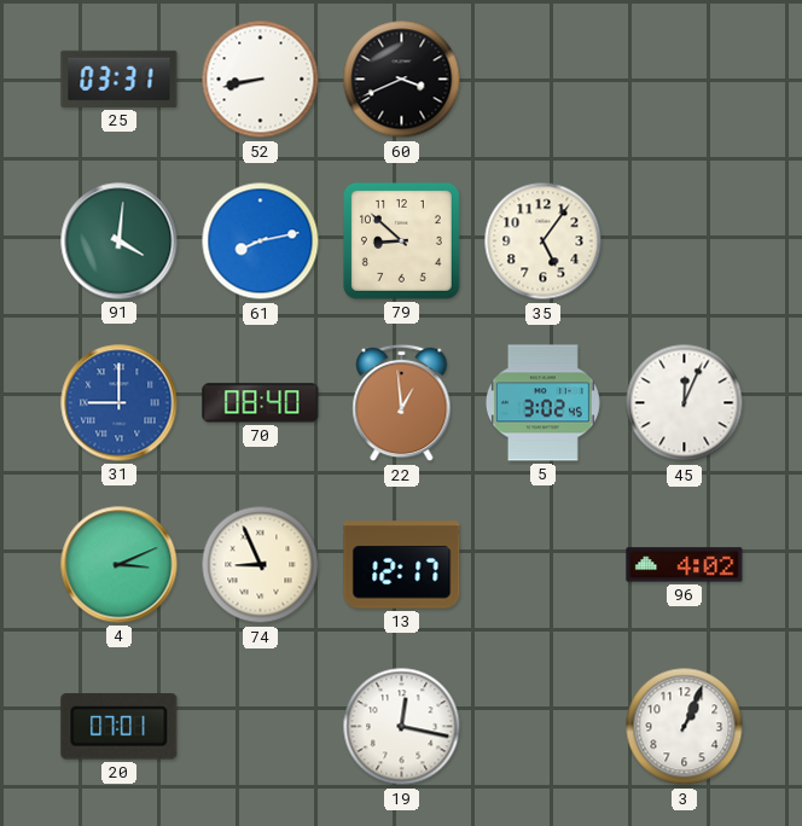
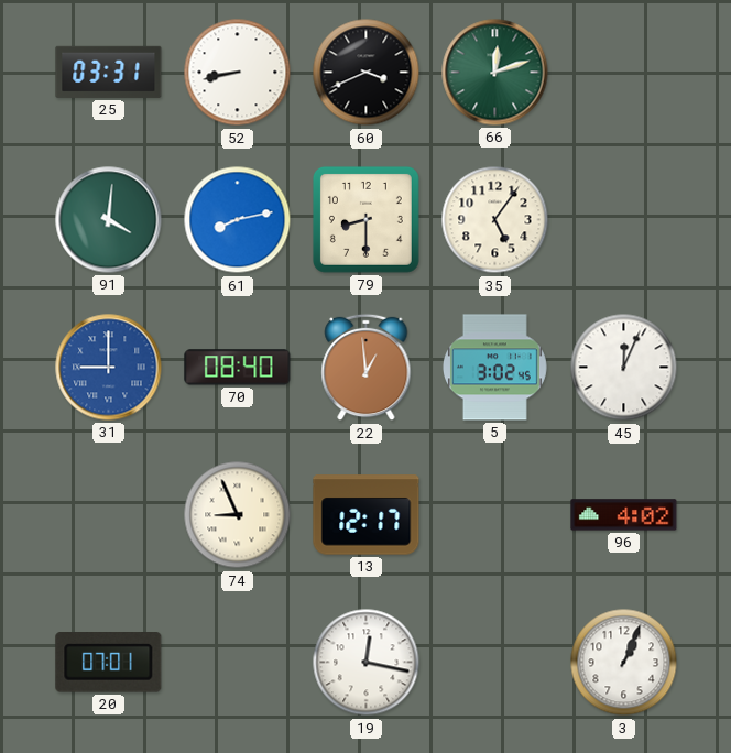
66: none -> 12:12
79: 8:52 -> 8:30
4: 3:11 -> none
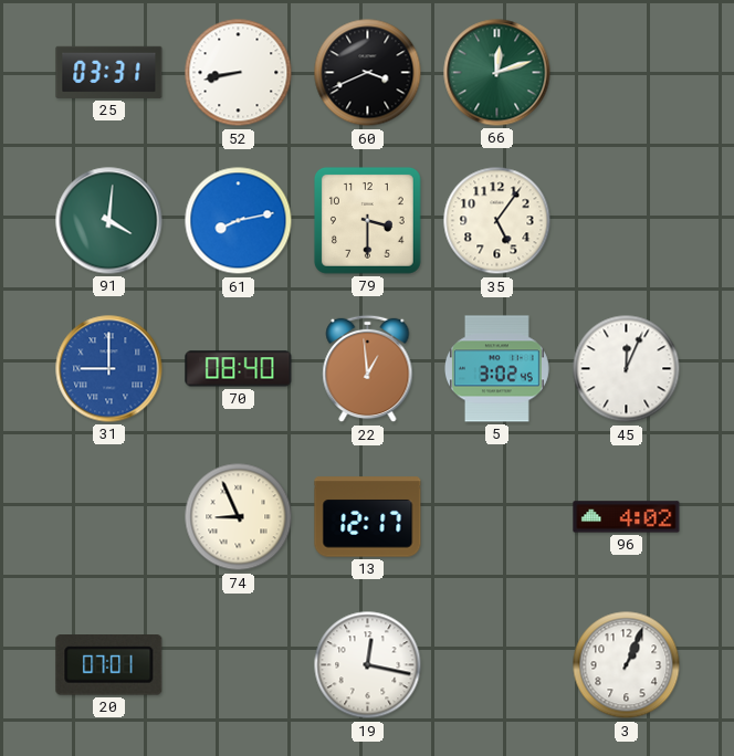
79: 8:30 -> 3:30
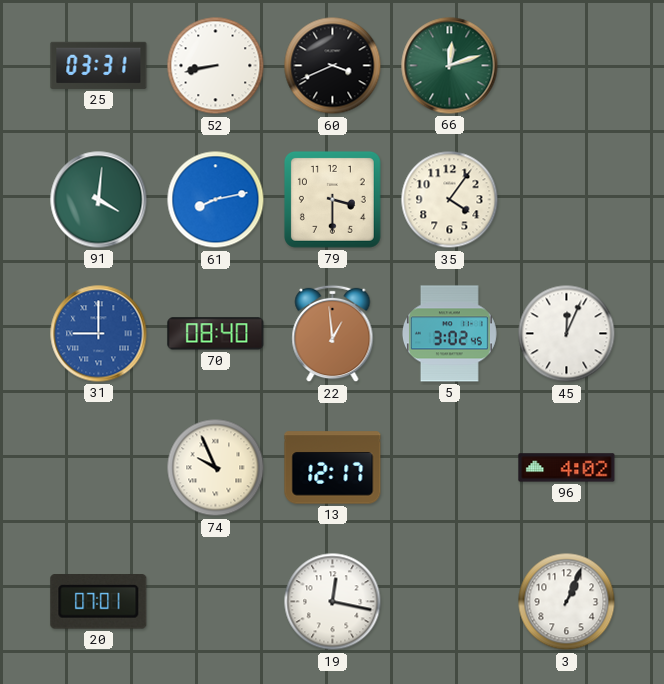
35: 5:06 -> 4:06
74: 8:56 -> 9:56
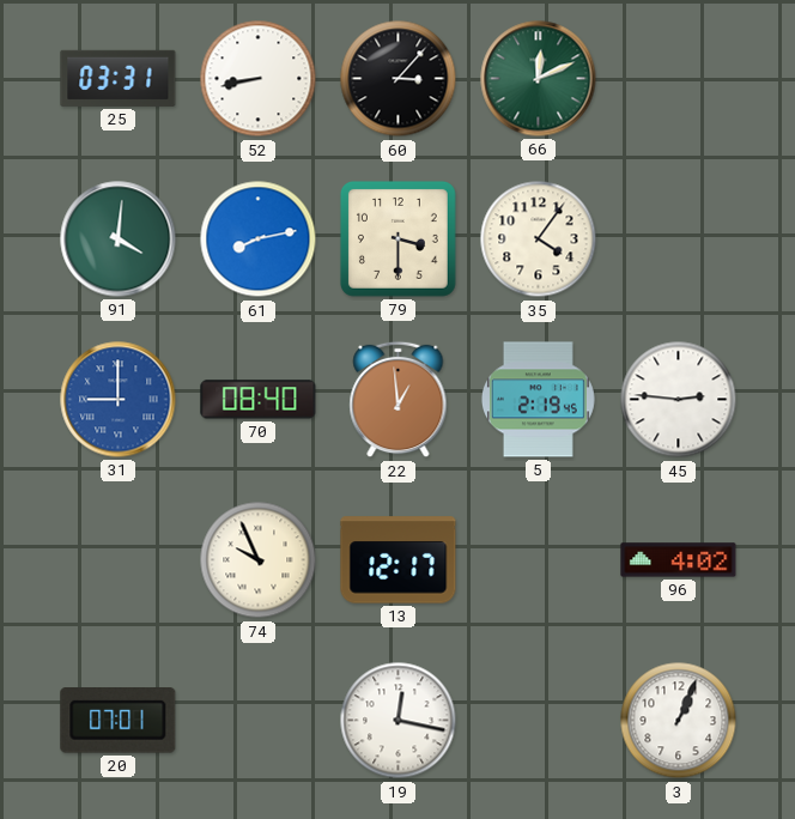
60: 3:41 -> 3:07
66: 12:12 -> 12:11
5: 3:02 -> 2:19
45: 12:04 -> 2:46
